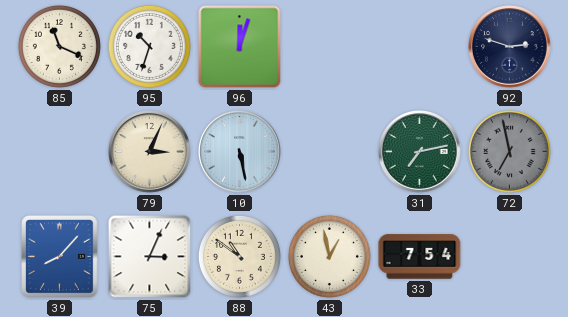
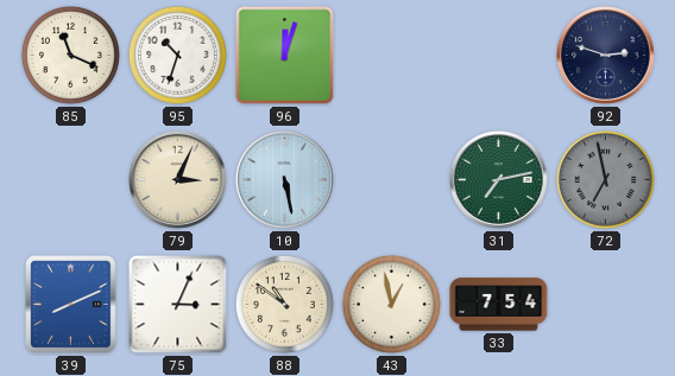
39: 8:07 -> 8:11
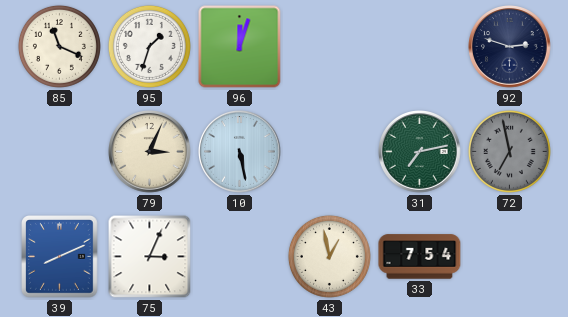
95: 10:33 -> 1:33
88: 10:51 -> none
